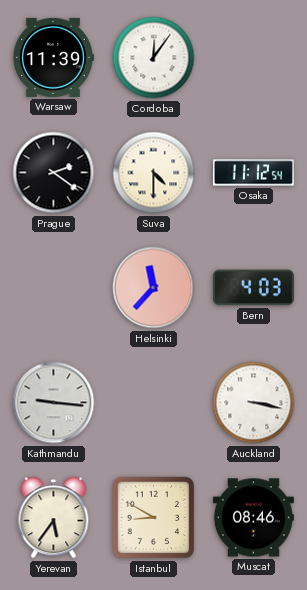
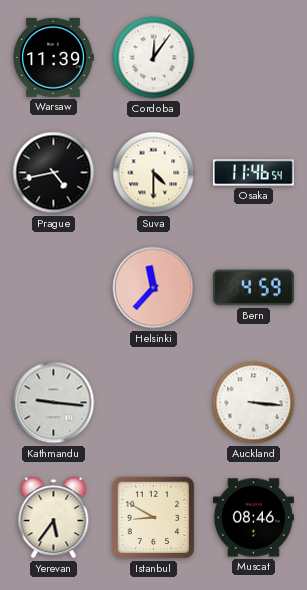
Prague: 2:21 -> 4:43
Osaka: 11:12 -> 11:46
Bern: 4:03 -> 4:59
Auckland: 3:17 -> 3:16
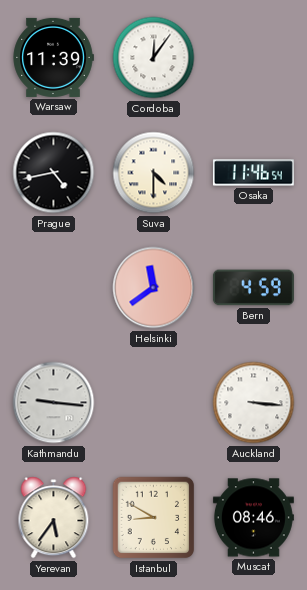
Helsinki: 11:37 -> 11:39
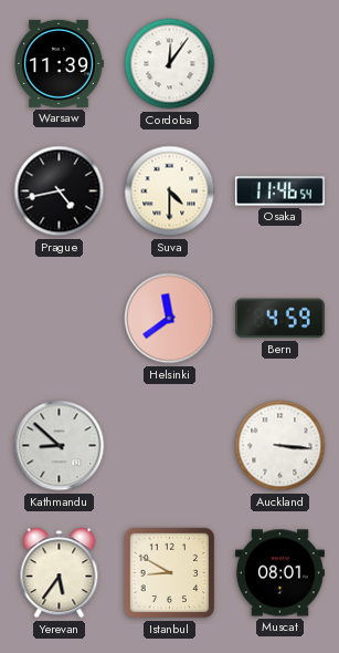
Kathmandu: 9:16 -> 8:52
Muscat: 08:46 -> 08:01
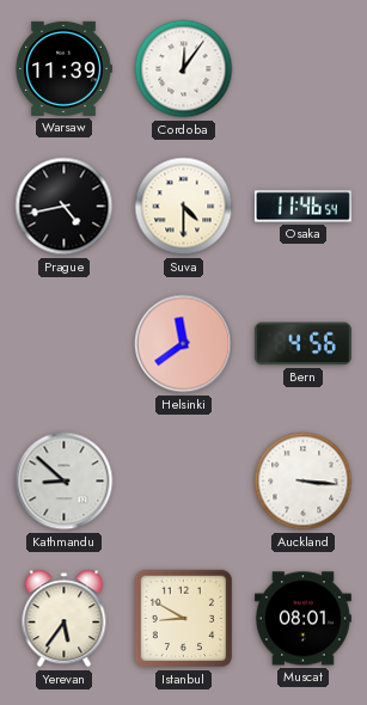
Bern: 4:59 -> 4:56
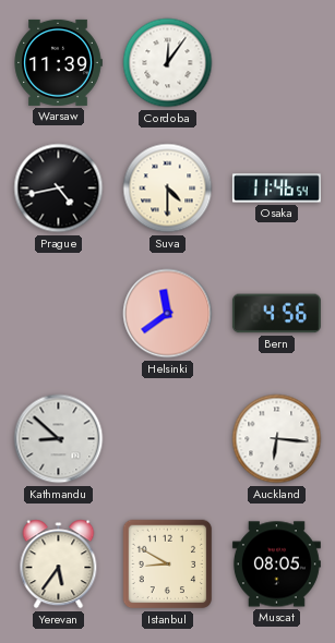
Auckland: 3:16 -> 6:16
Muscat: 08:01 -> 08:05
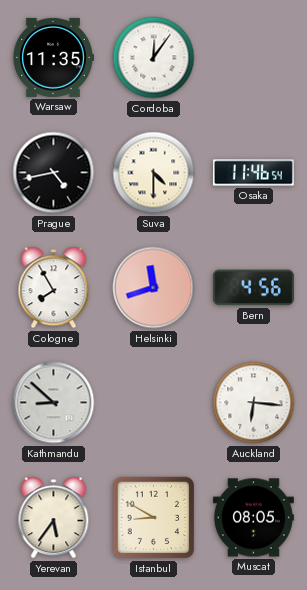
Warsaw: 11:39 -> 11:35
Cologne: none -> 7:55
Helsinki: 11:39 -> 11:42
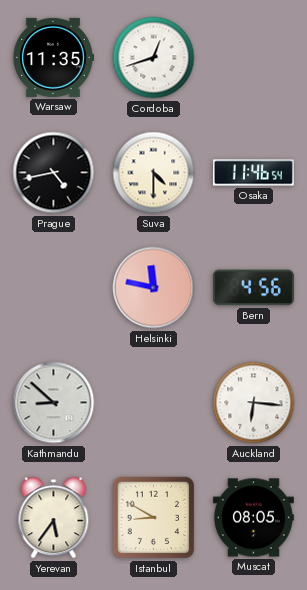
Cordoba: 12:06 -> 12:42
Cologne: 7:55 -> none
Helsinki: 11:42 -> 11:47
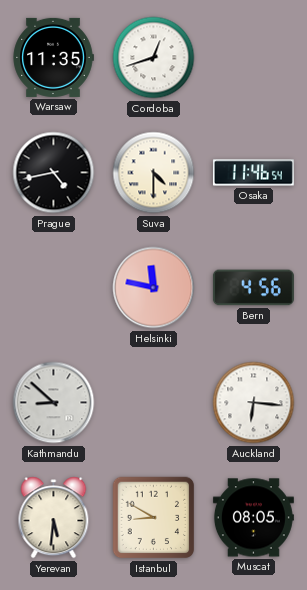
Yerevan: 5:36 -> 5:31
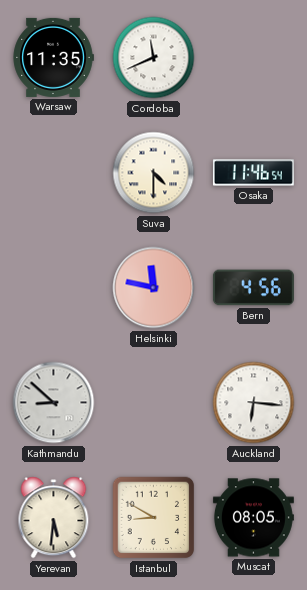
Cordoba: 12:42 -> 11:41
Prague: 4:43 -> none
